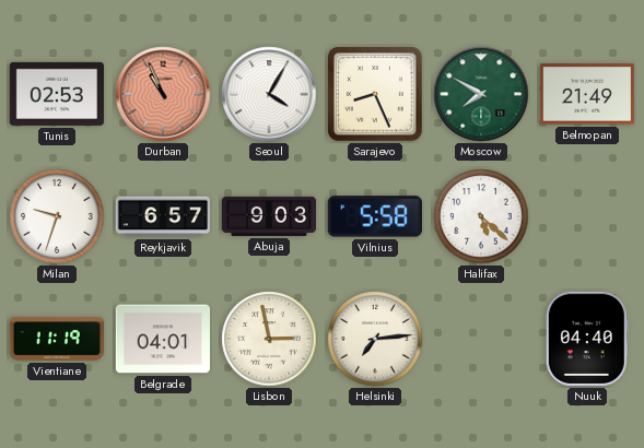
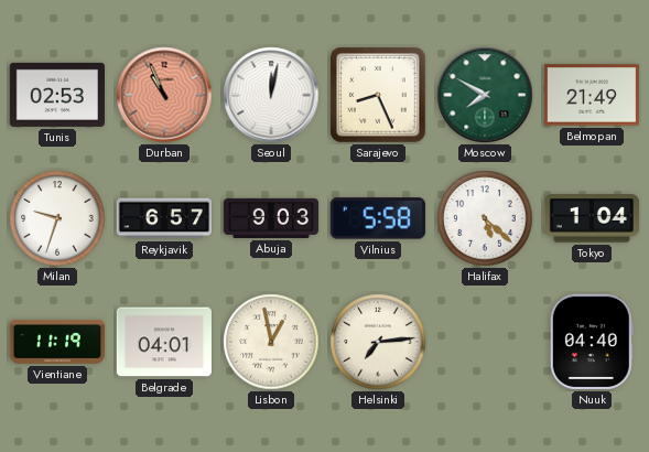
Seoul: 4:05 -> 12:02
Tokyo: none -> 1:04
Lisbon: 2:58 -> 12:58
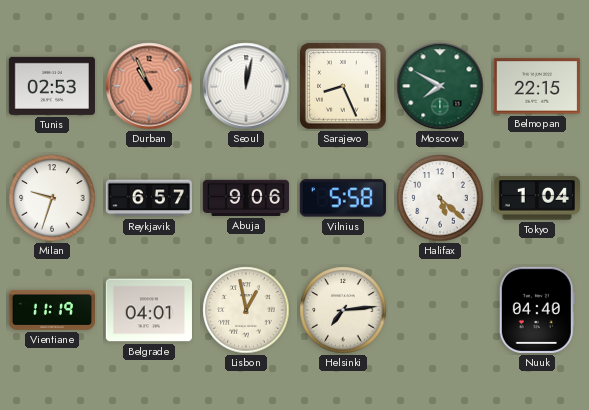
Belmopan: 21:49 -> 22:15
Abuja: 9:03 -> 9:06
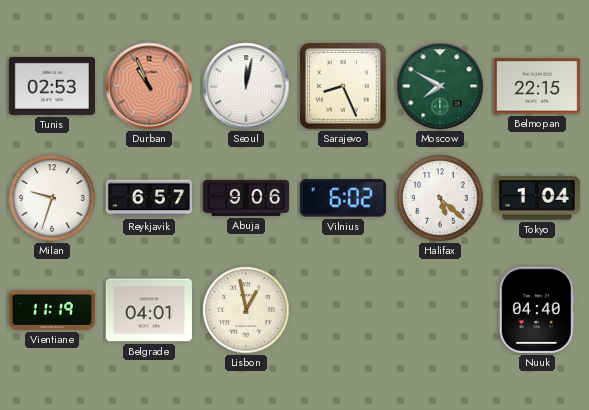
Vilnius: 5:58 -> 6:02
Helsinki: 7:14 -> none
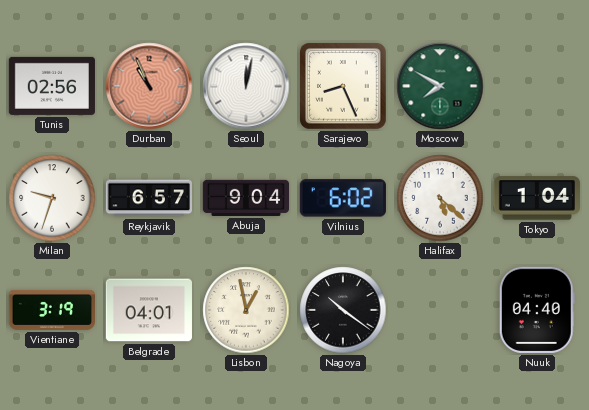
Tunis: 02:53 -> 02:56
Belmopan: 22:15 -> none
Abuja: 9:06 -> 9:04
Vientiane: 11:19 -> 3:19
Nagoya: none -> 10:21
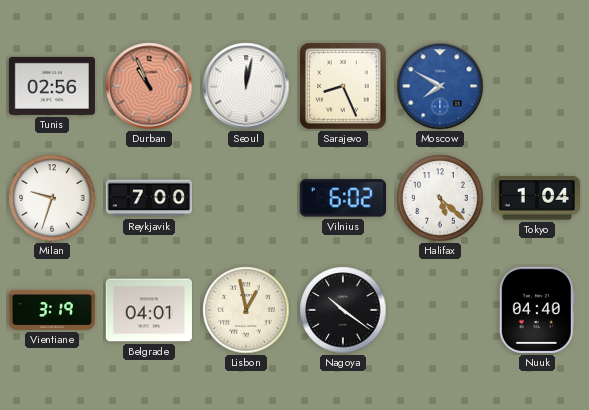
Moscow dial: green -> blue
Reykjavik: 6:57 -> 7:00
Abuja: 9:04 -> none
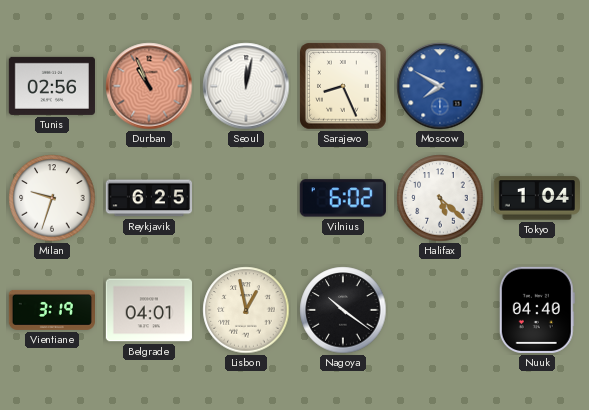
Reykjavik: 7:00 -> 6:25
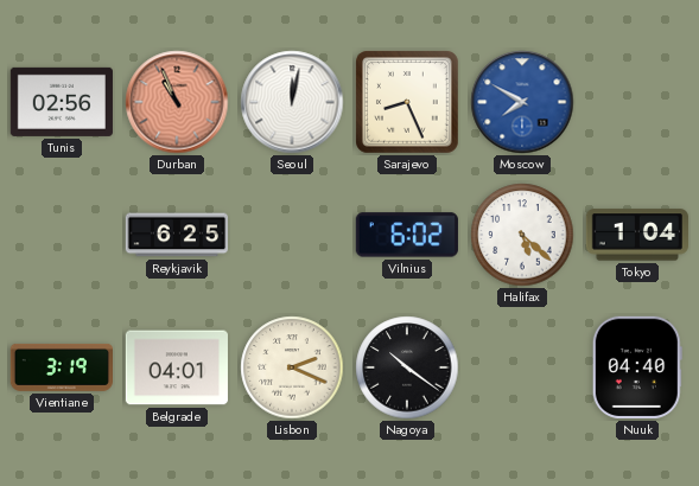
Milan: 9:33 -> none
Lisbon: 12:58 -> 2:19
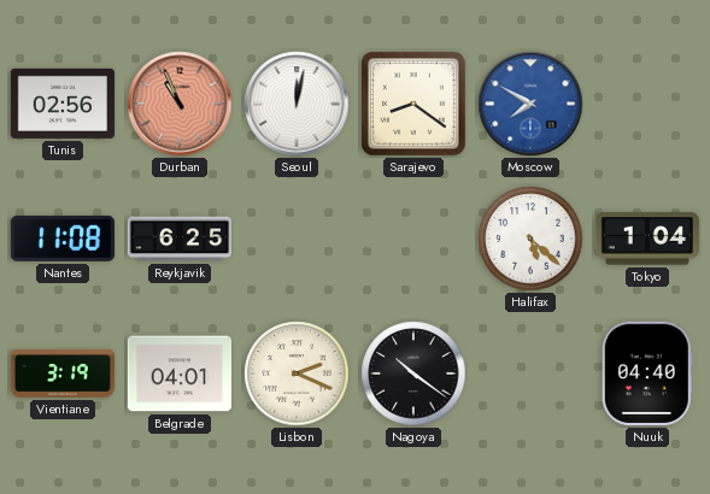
Sarajevo: 8:26 -> 8:21
Nantes: none -> 11:08
Vilnius: 6:02 -> none
